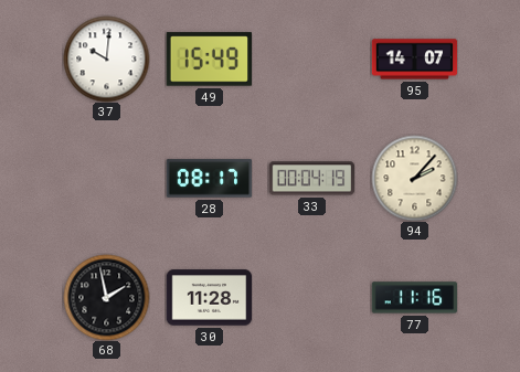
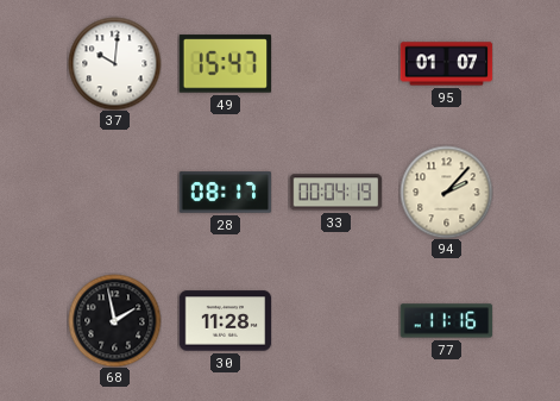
49: 15:49 -> 15:47
95: 14:07 -> 01:07
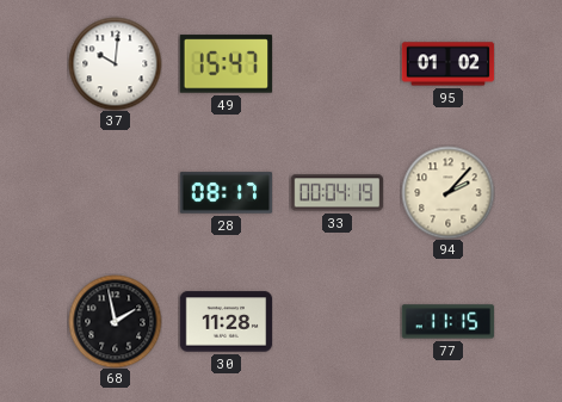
95: 01:07 -> 01:02
77: 11:16 -> 11:15
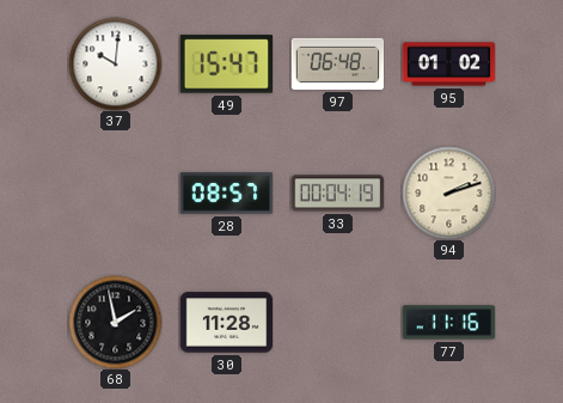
97: none -> 06:48
28: 08:17 -> 08:57
94: 2:07 -> 2:12
77: 11:15 -> 11:16
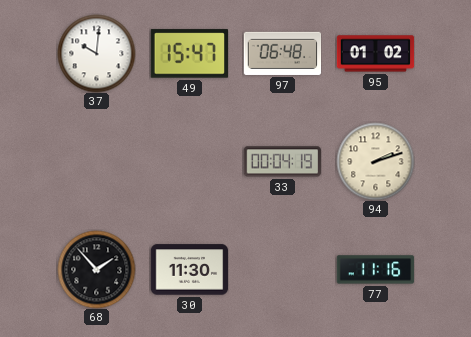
28: 08:57 -> none
68: 1:58 -> 1:53
30: 11:28 -> 11:30
